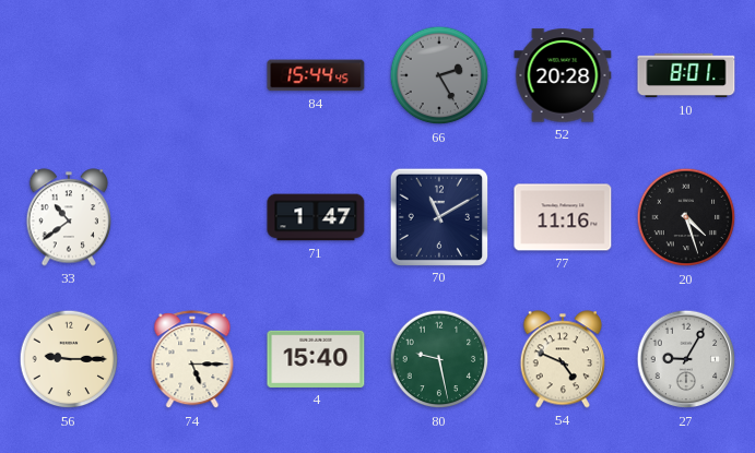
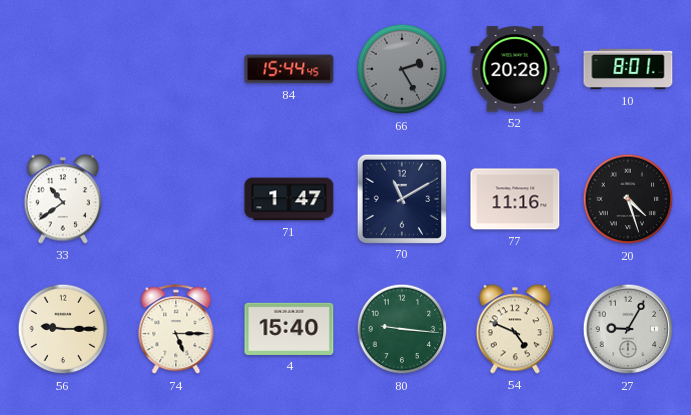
80: 9:28 -> 9:16
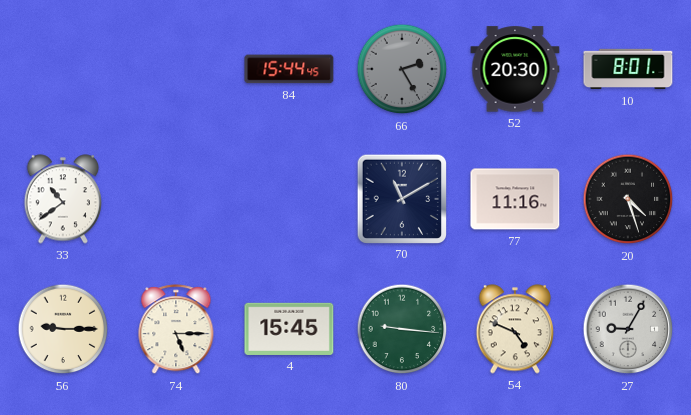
52: 20:28 -> 20:30
71: 1:47 -> none
4: 15:40 -> 15:45
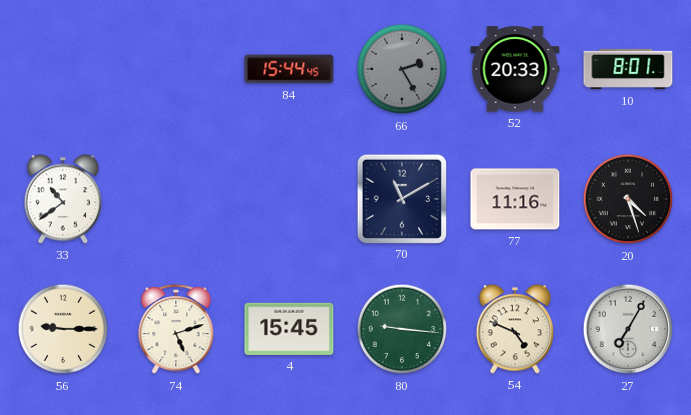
52: 20:30 -> 20:33
74: 5:15 -> 5:12
27: 9:05 -> 7:05
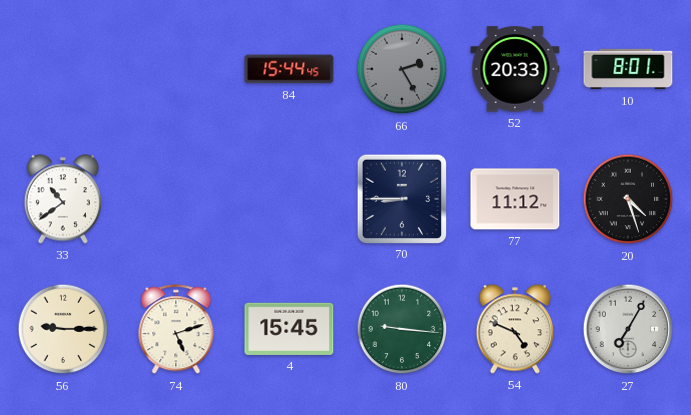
70: 11:10 -> 8:45
77: 11:16 -> 11:12
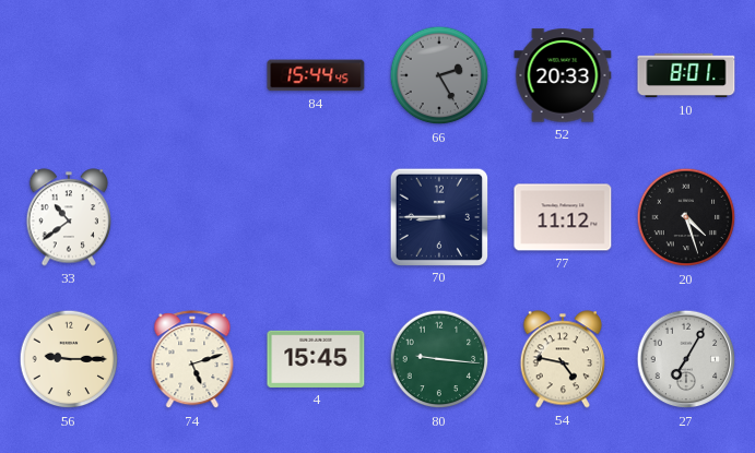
54: 4:49 -> 4:47
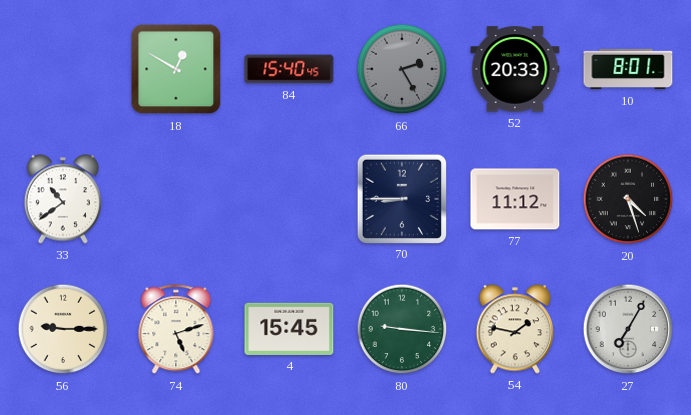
18: none -> 12:50
84: 15:44 -> 15:40
54: 4:47 -> 1:47
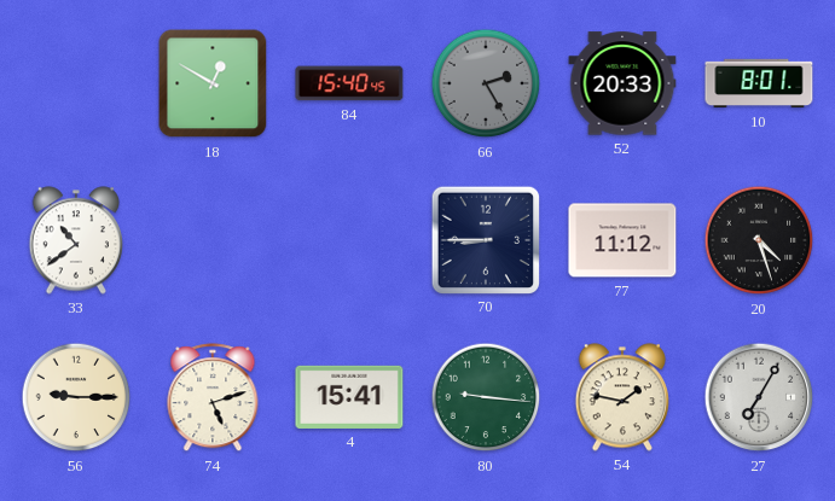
4: 15:45 -> 15:41
